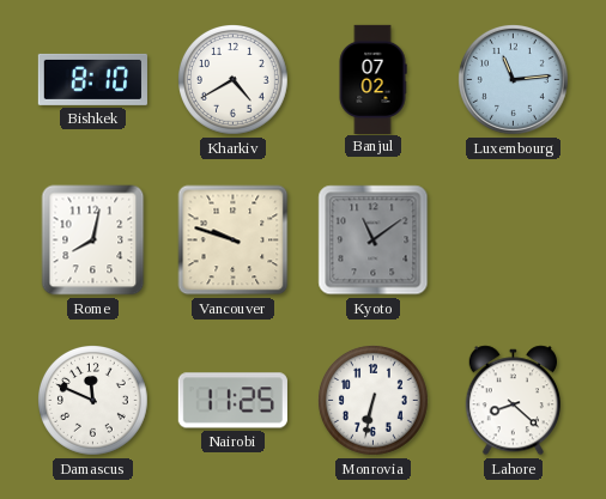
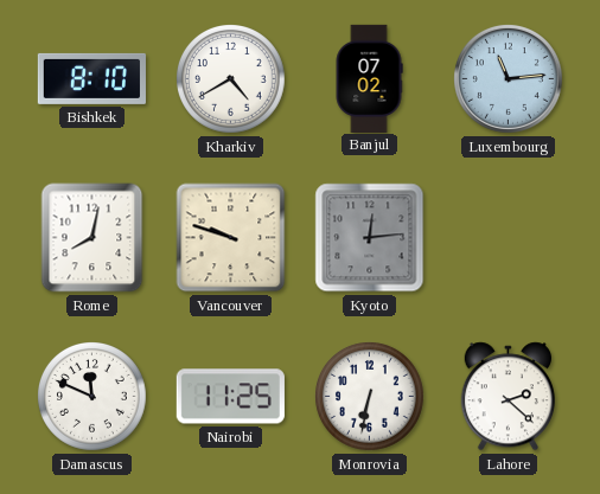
Kyoto: 11:09 -> 12:14
Lahore: 8:22 -> 2:22
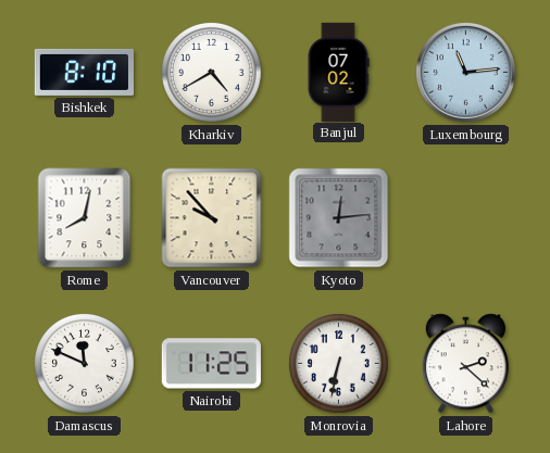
Vancouver: 9:48 -> 9:53
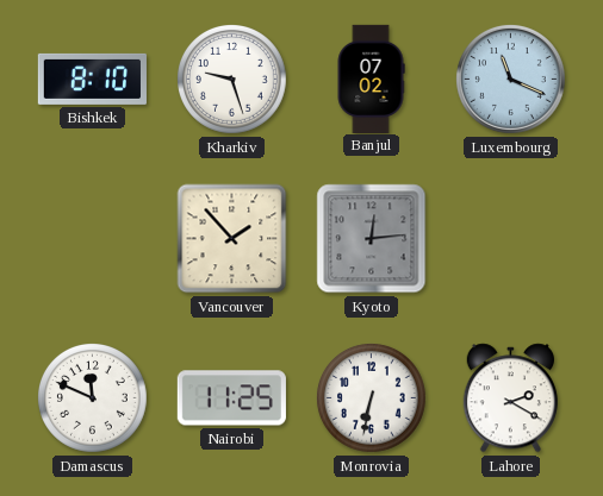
Kharkiv: 4:40 -> 9:27
Luxembourg: 11:14 -> 11:19
Rome: 8:02 -> none
Vancouver: 9:53 -> 1:53
Lahore: 2:22 -> 2:20
